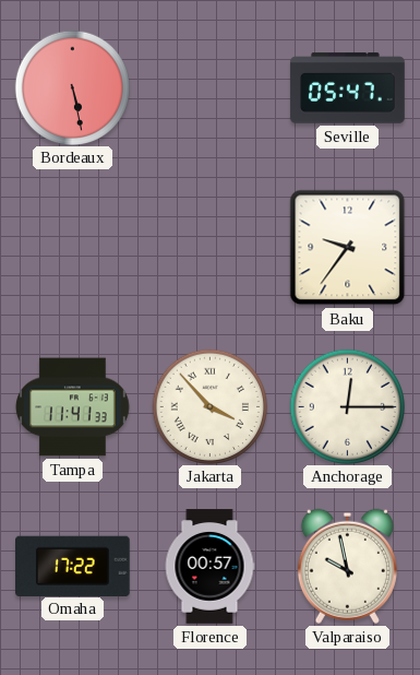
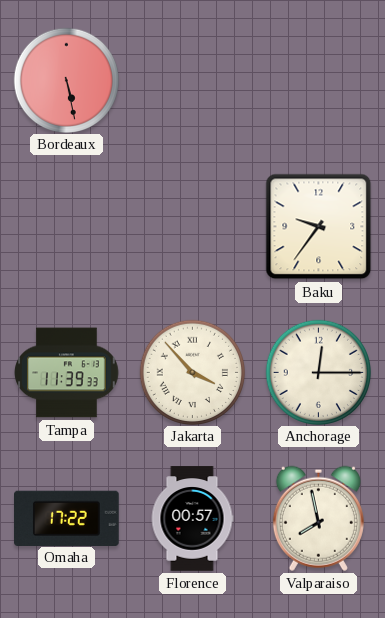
Seville: 05:47 -> none
Tampa: 11:41 -> 11:39
Valparaiso: 9:58 -> 7:58
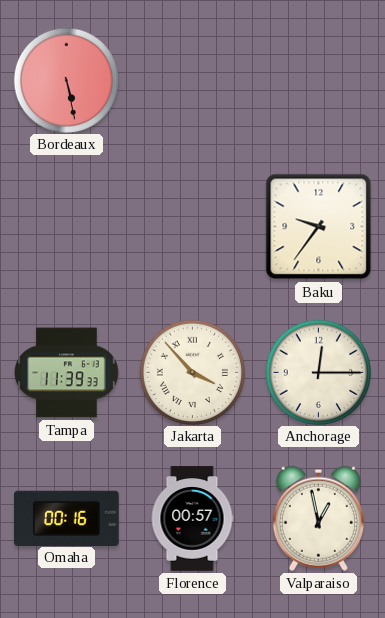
Omaha: 17:22 -> 00:16
Valparaiso: 7:58 -> 12:58
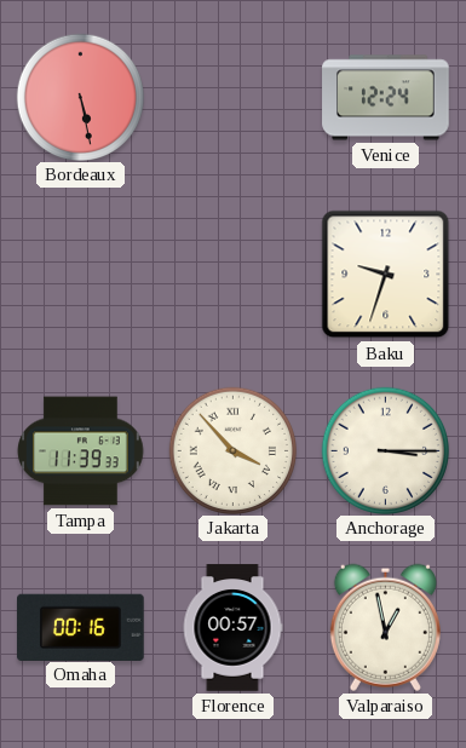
Venice: none -> 12:24
Baku: 9:36 -> 9:33
Anchorage: 12:15 -> 3:15
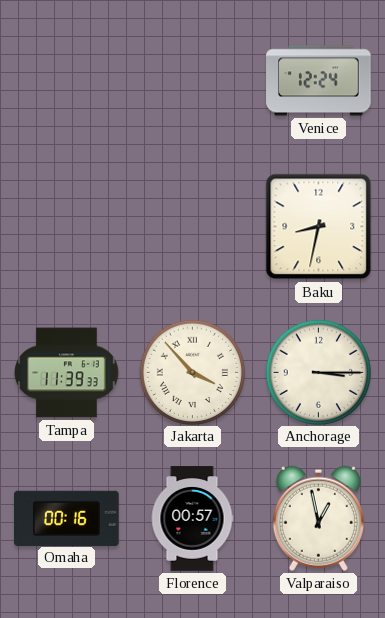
Bordeaux: 5:28 -> none
Baku: 9:33 -> 8:32
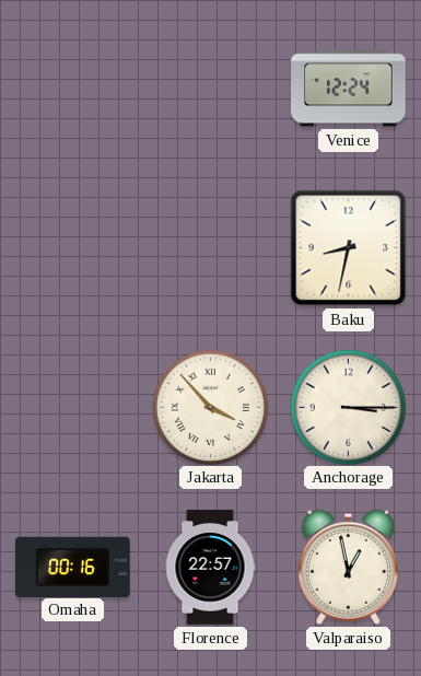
Tampa: 11:39 -> none
Florence: 00:57 -> 22:57
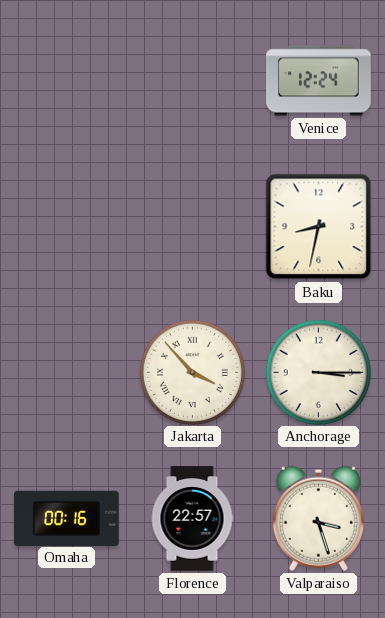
Valparaiso: 12:58 -> 3:27
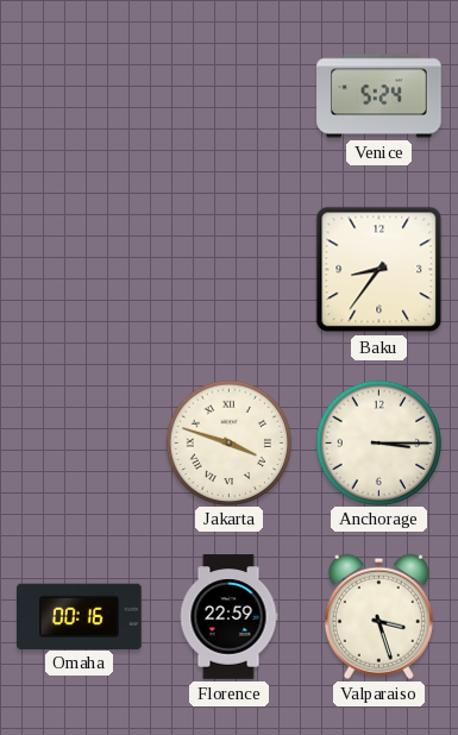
Venice: 12:24 -> 5:24
Baku: 8:32 -> 8:36
Jakarta: 3:53 -> 3:48
Florence: 22:57 -> 22:59
